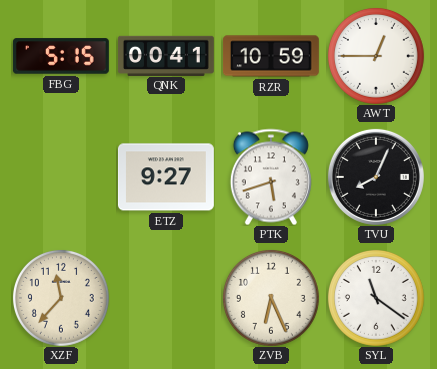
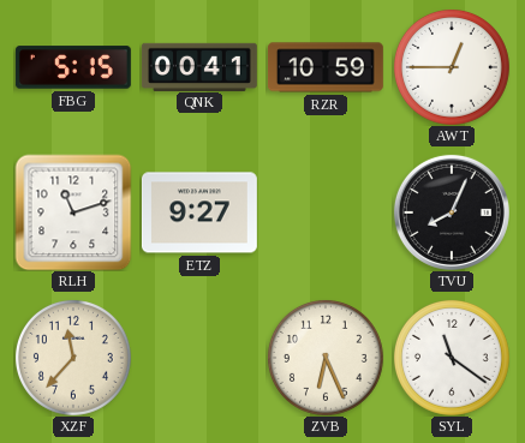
RLH: none -> 11:12
PTK: 5:42 -> none
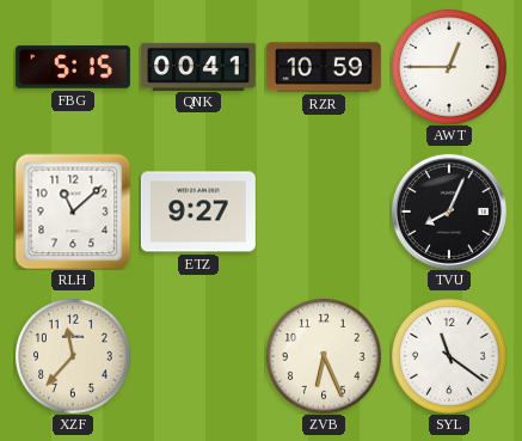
RLH: 11:12 -> 11:08
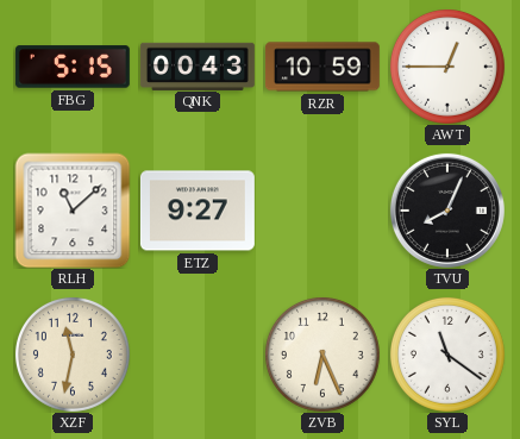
QNK: 00:41 -> 00:43
XZF: 11:37 -> 11:32
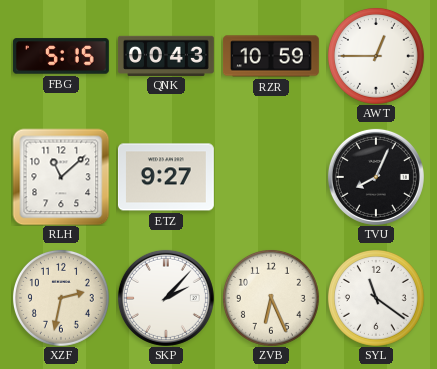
XZF: 11:32 -> 2:32
SKP: none -> 2:07
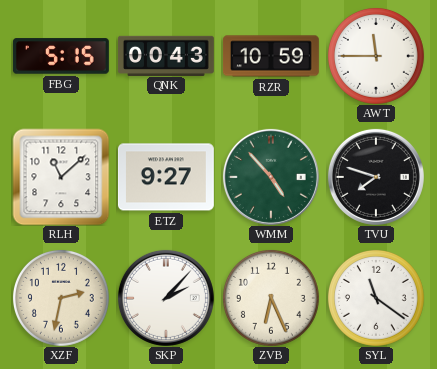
AWT: 12:45 -> 11:45
WMM: none -> 4:53
TVU: 8:04 -> 7:48
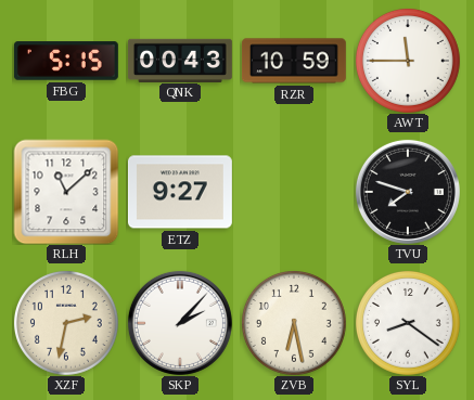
WMM: 4:53 -> none
ZVB: 6:26 -> 6:28
SYL: 11:21 -> 8:21
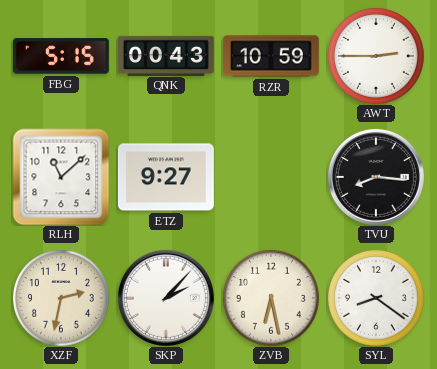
AWT: 11:45 -> 2:45
TVU: 7:48 -> 8:16
